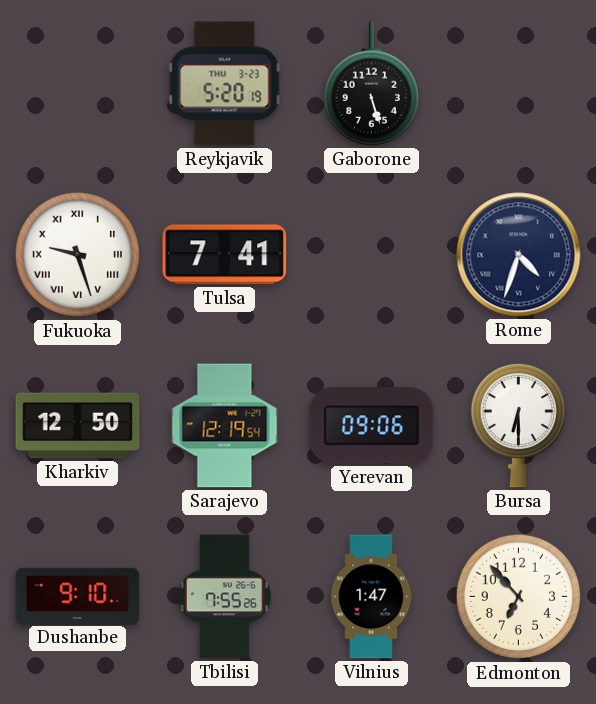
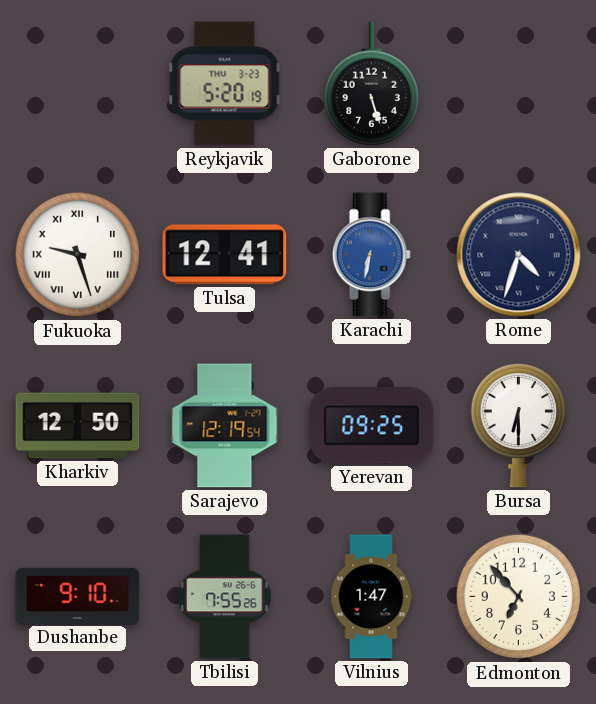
Tulsa: 7:41 -> 12:41
Karachi: none -> 6:32
Yerevan: 09:06 -> 09:25
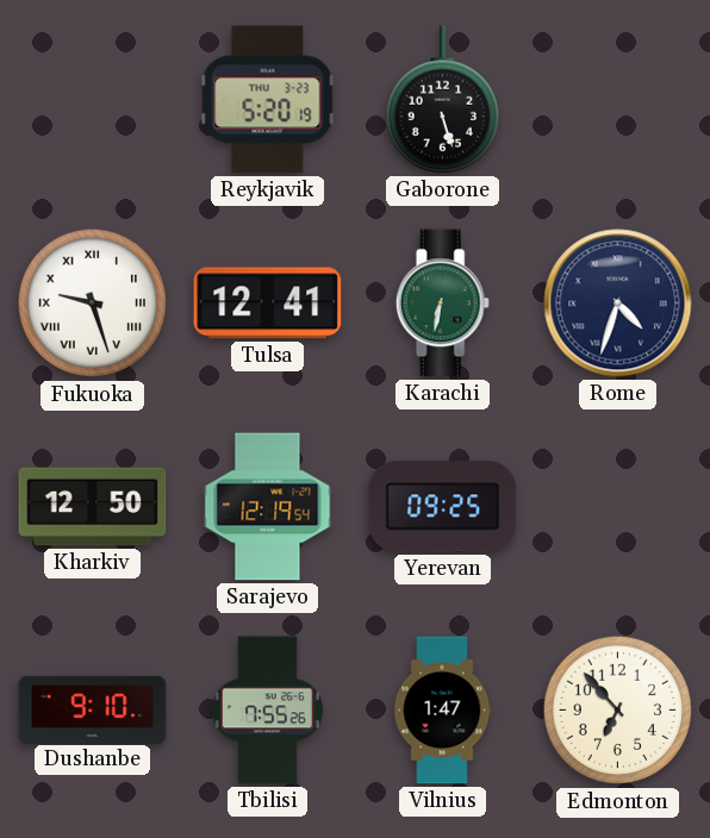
Karachi dial: blue -> green
Bursa: 6:30 -> none
